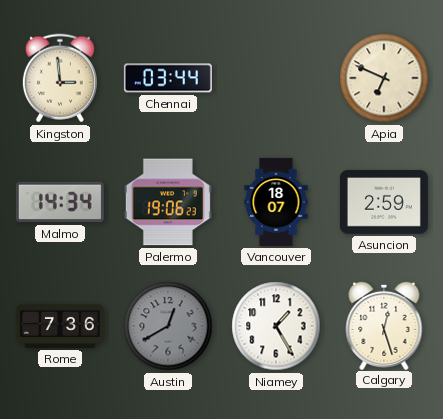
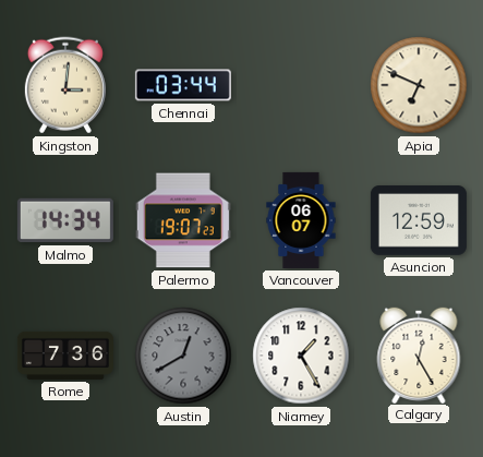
Kingston: 2:59 -> 3:01
Palermo: 19:06 -> 19:07
Vancouver: 18:07 -> 06:07
Asuncion: 2:59 -> 12:59
Calgary: 12:27 -> 12:25
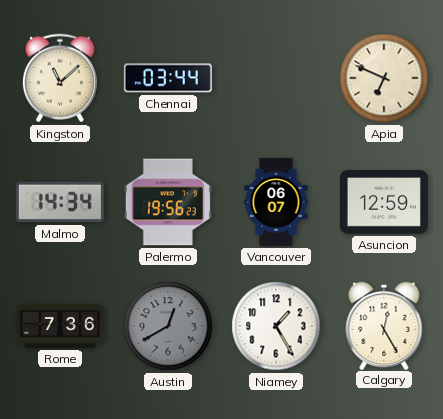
Kingston: 3:01 -> 11:08
Palermo: 19:07 -> 19:56
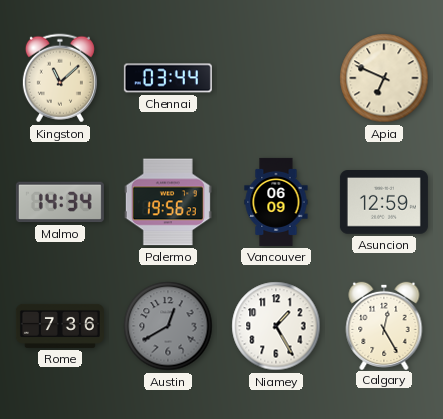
Vancouver: 06:07 -> 06:09
